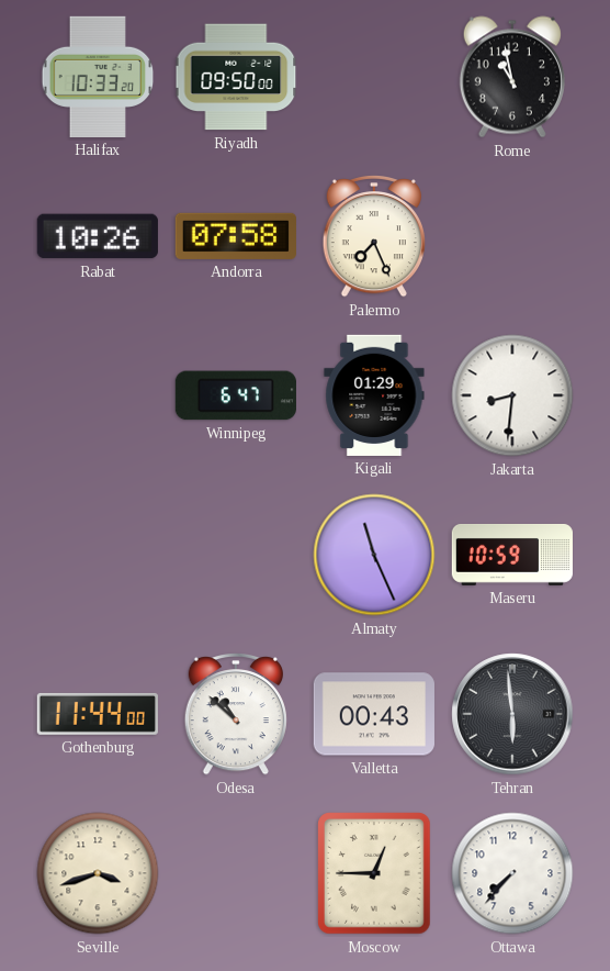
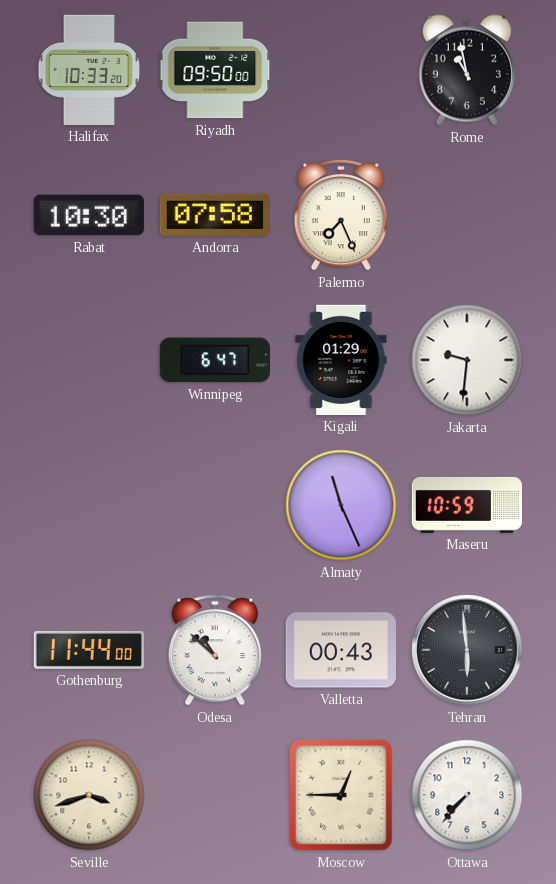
Rabat: 10:26 -> 10:30
Jakarta: 8:31 -> 9:31
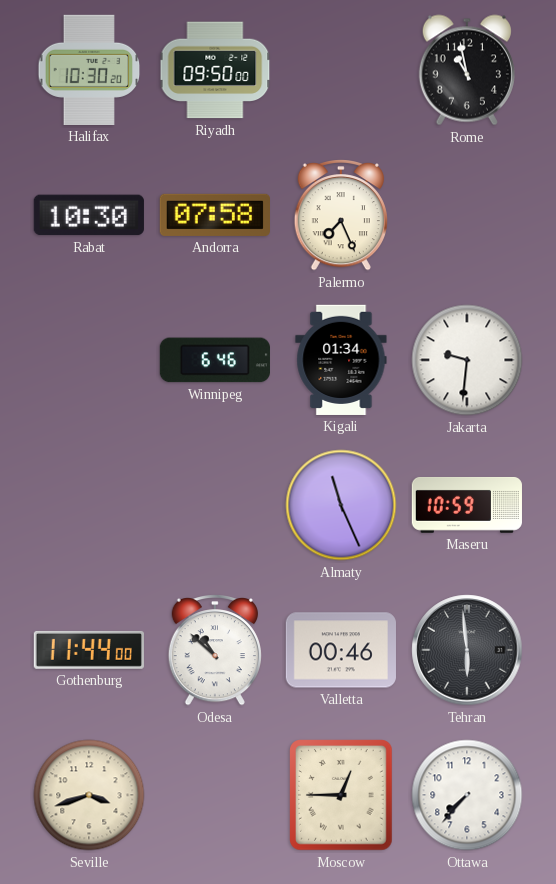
Halifax: 10:33 -> 10:30
Winnipeg: 6:47 -> 6:46
Kigali: 01:29 -> 01:34
Valletta: 00:43 -> 00:46
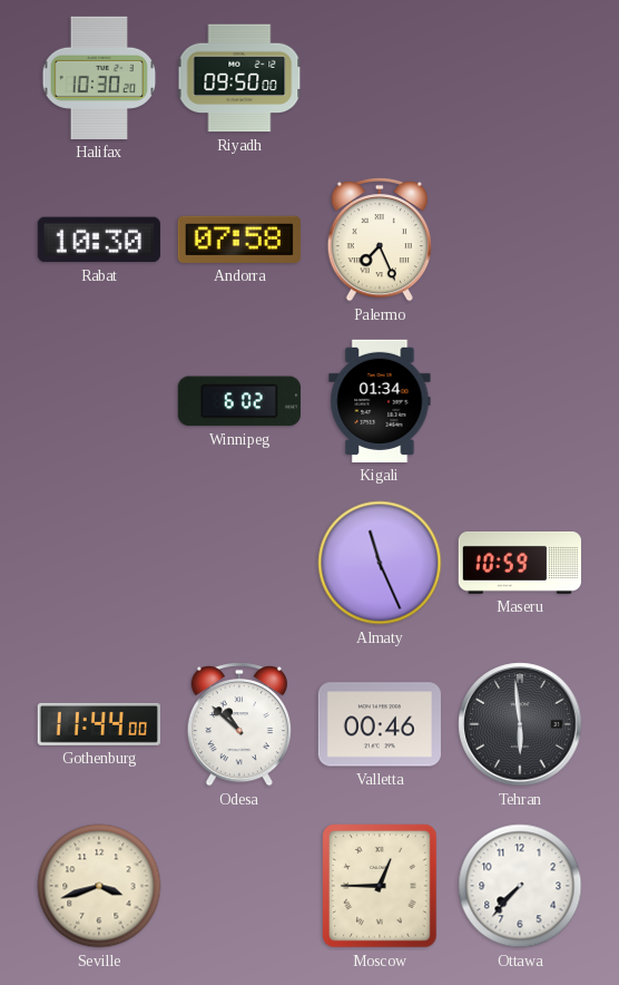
Rome: 10:58 -> none
Winnipeg: 6:46 -> 6:02
Jakarta: 9:31 -> none
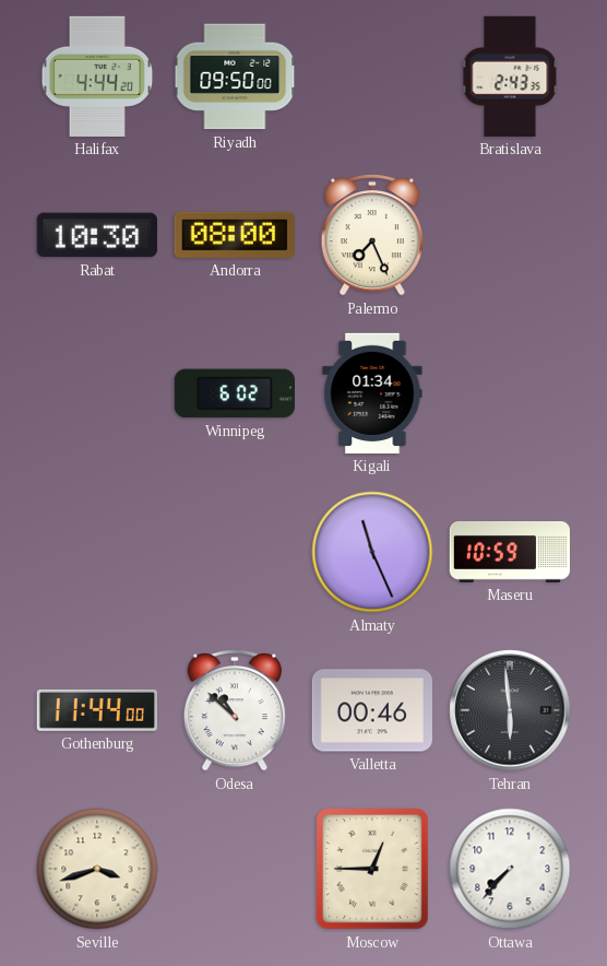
Halifax: 10:30 -> 4:44
Bratislava: none -> 2:43
Andorra: 07:58 -> 08:00
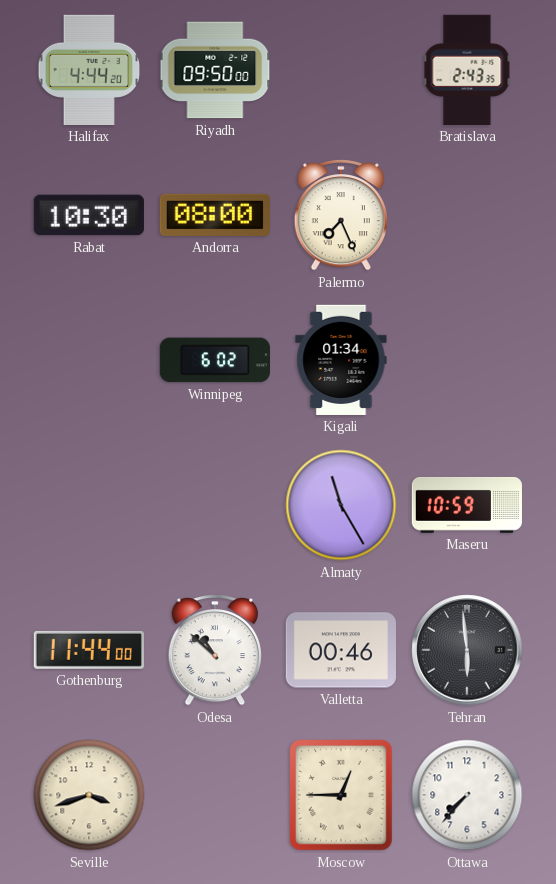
Almaty: 11:26 -> 11:25
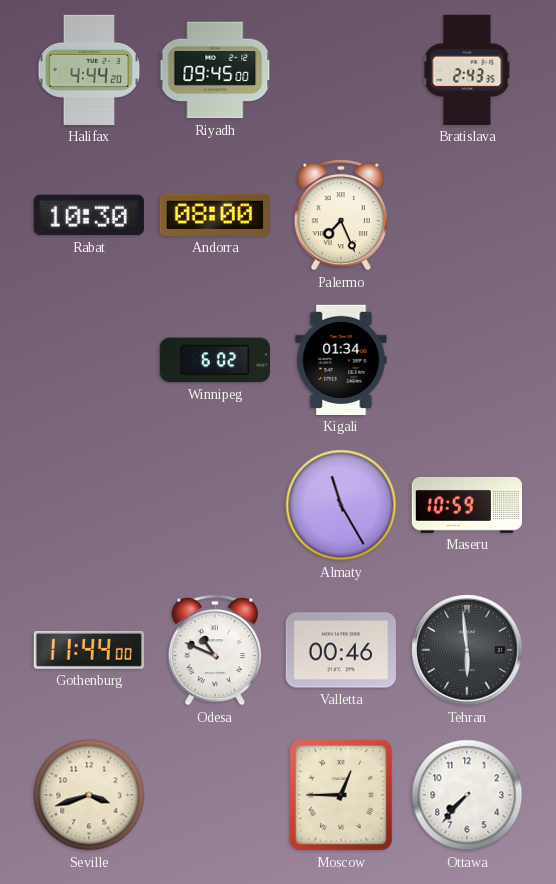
Riyadh: 09:50 -> 09:45
Odesa: 10:52 -> 10:49
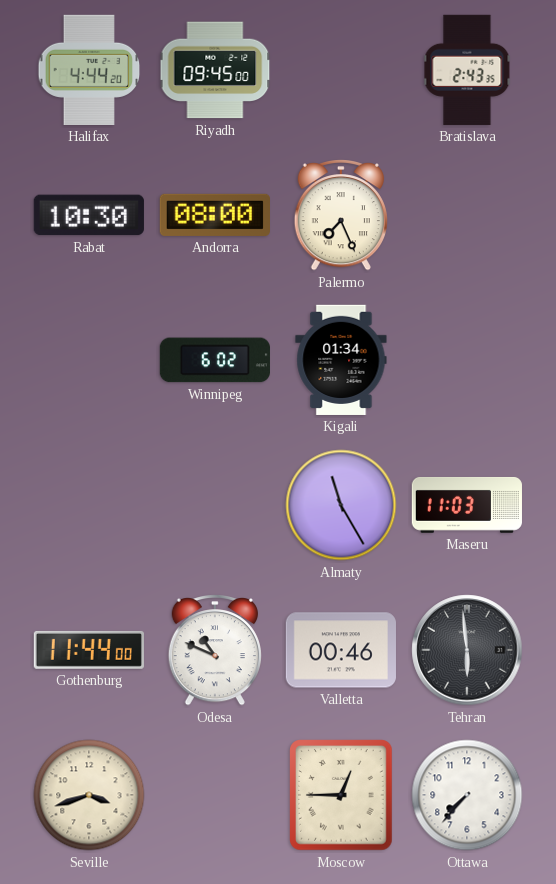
Maseru: 10:59 -> 11:03
